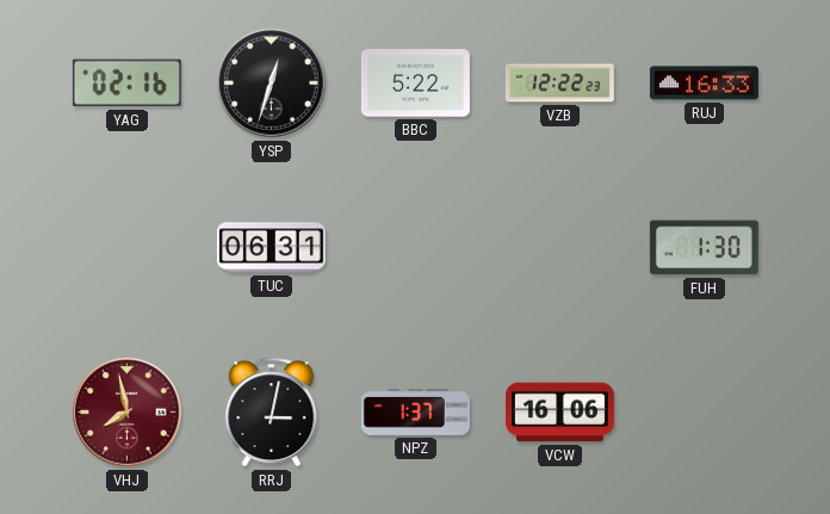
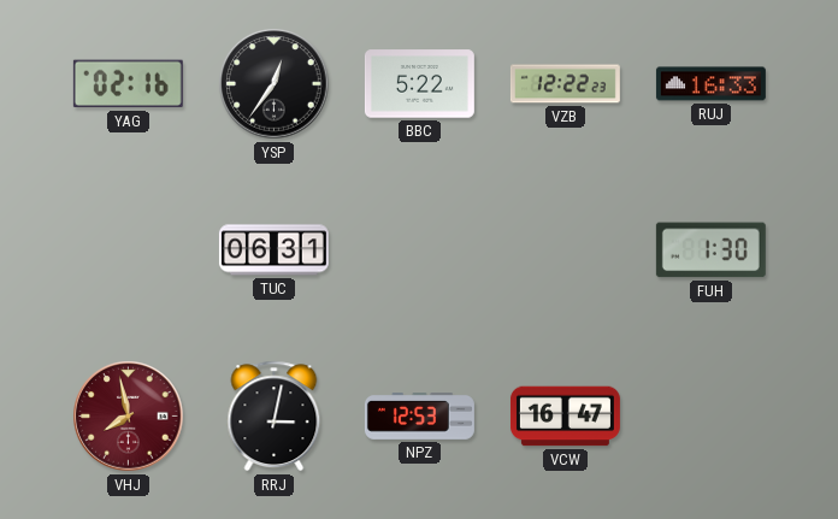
YSP: 12:33 -> 12:36
NPZ: 1:37 -> 12:53
VCW: 16:06 -> 16:47
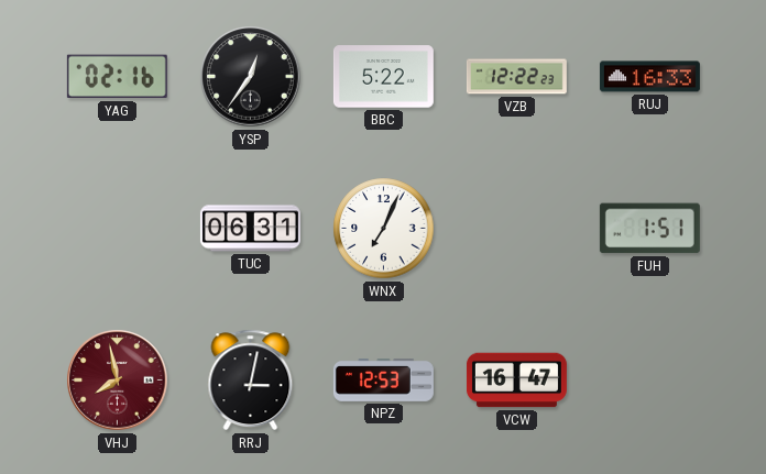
WNX: none -> 7:04
FUH: 1:30 -> 1:51
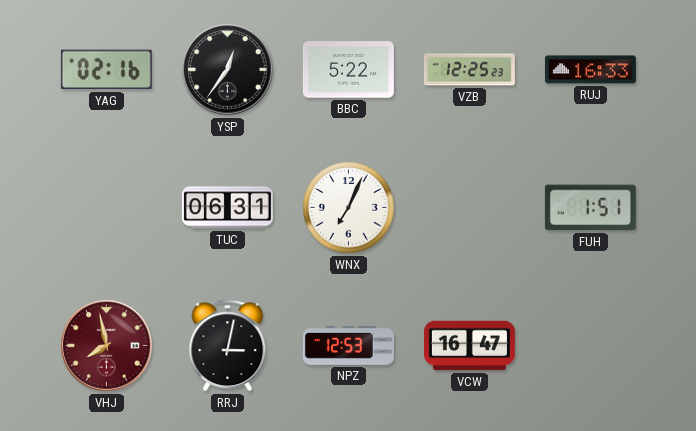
VZB: 12:22 -> 12:25
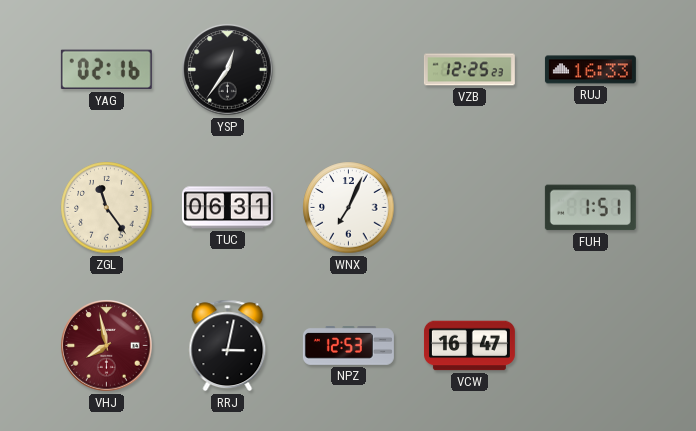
BBC: 5:22 -> none
ZGL: none -> 11:24
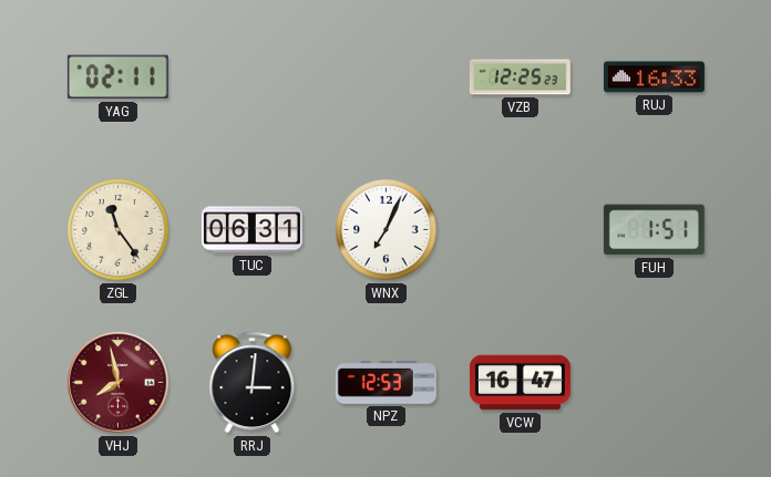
YAG: 02:16 -> 02:11
YSP: 12:36 -> none
RRJ: 3:02 -> 3:01
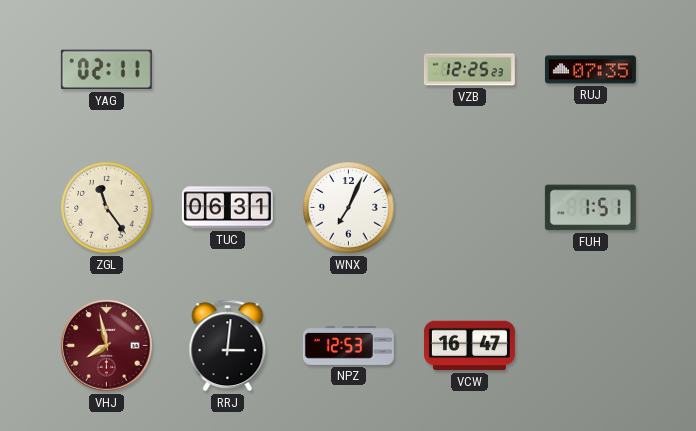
RUJ: 16:33 -> 07:35
